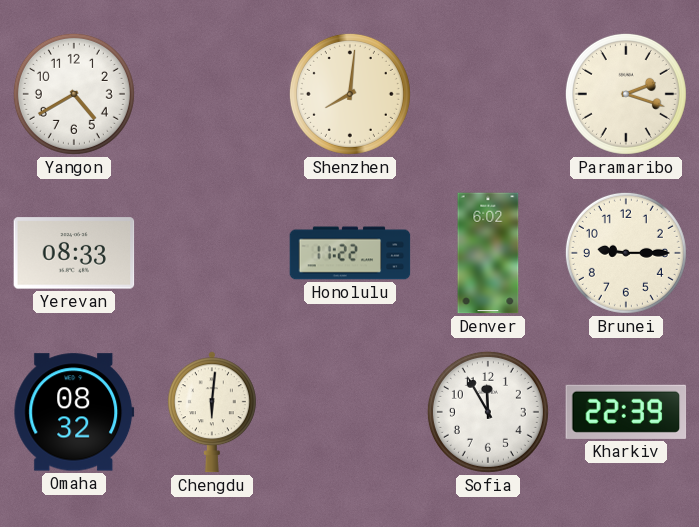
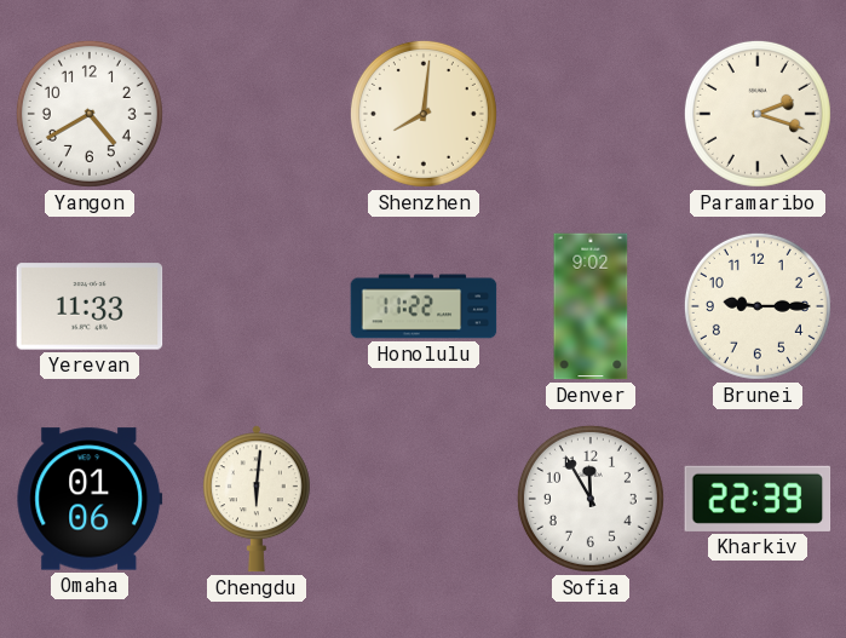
Yerevan: 08:33 -> 11:33
Denver: 6:02 -> 9:02
Omaha: 08:32 -> 01:06
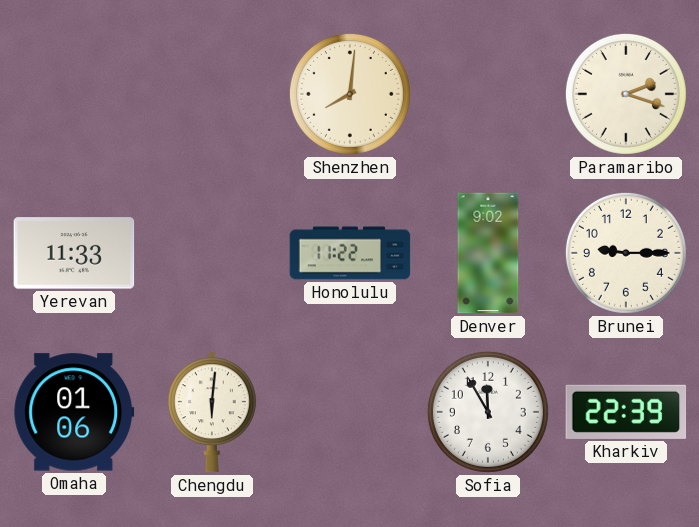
Yangon: 4:40 -> none
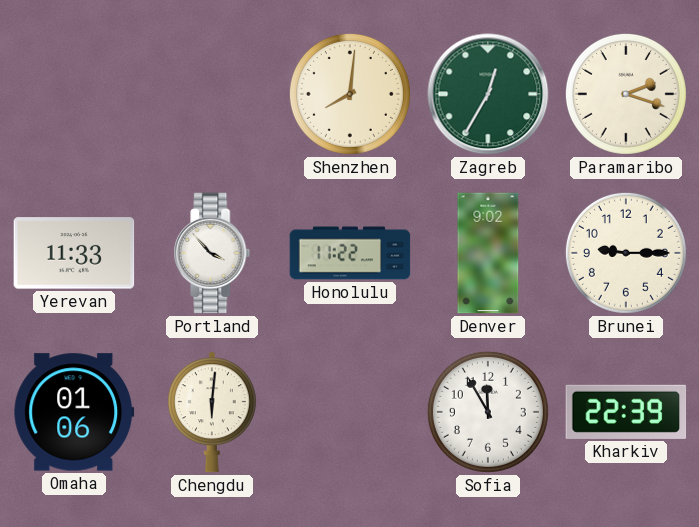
Zagreb: none -> 12:35
Portland: none -> 3:53
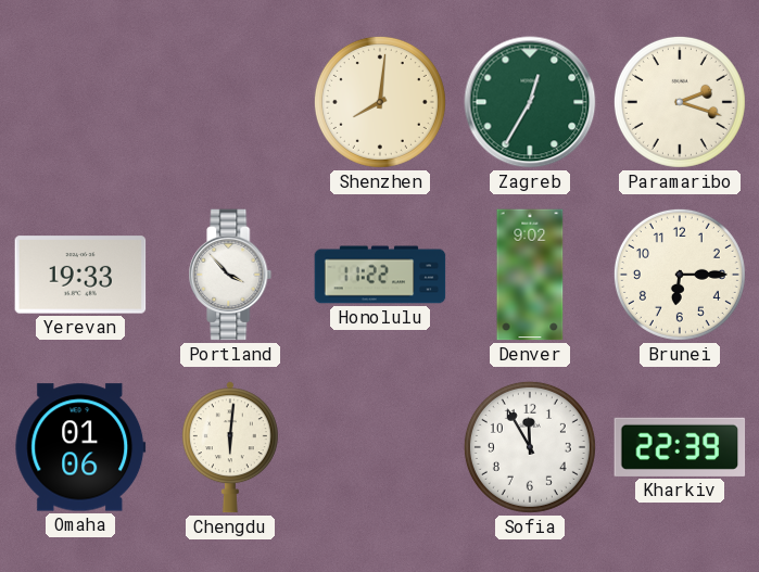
Yerevan: 11:33 -> 19:33
Brunei: 9:15 -> 6:15
